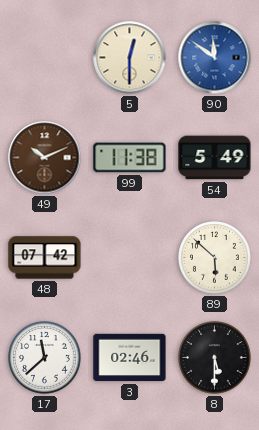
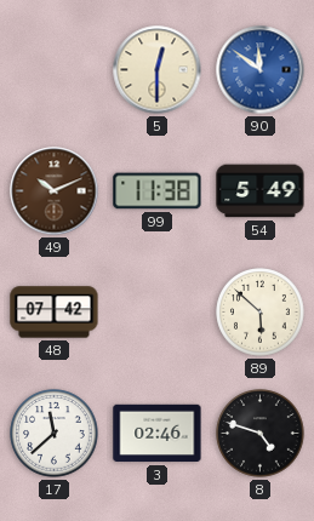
8: 5:30 -> 4:48
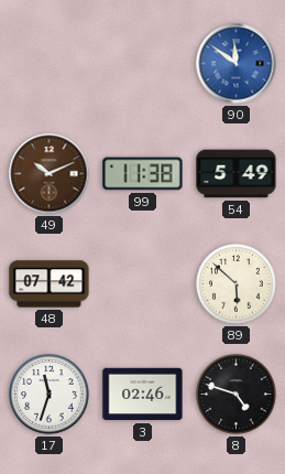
5: 12:30 -> none
17: 11:38 -> 11:33
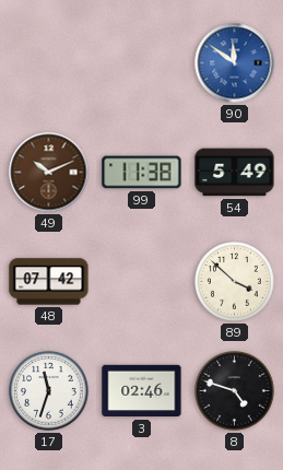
89: 5:52 -> 3:52
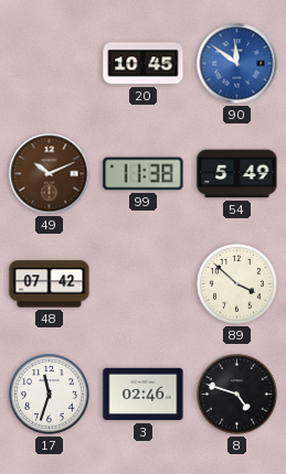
20: none -> 10:45
